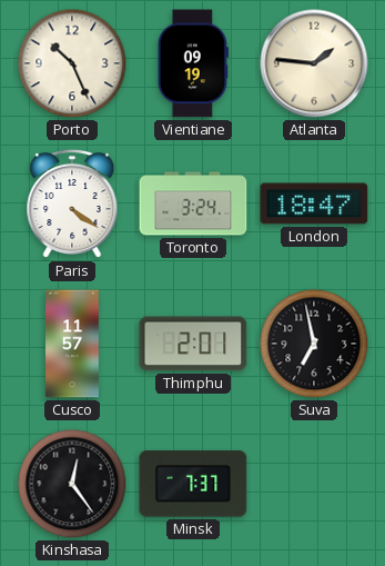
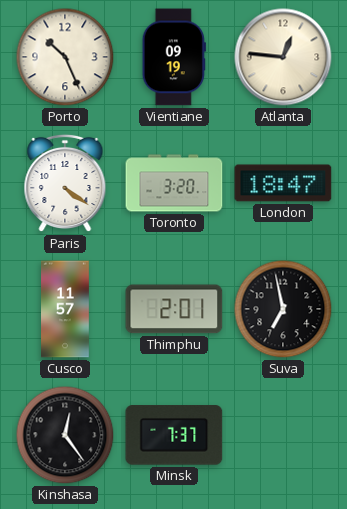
Atlanta: 1:46 -> 12:46
Toronto: 3:24 -> 3:20
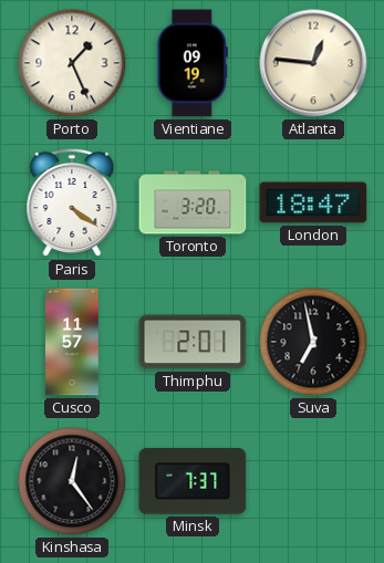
Porto: 10:26 -> 1:26
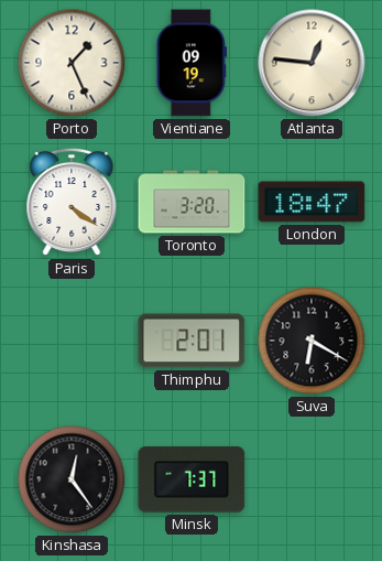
Cusco: 11:57 -> none
Suva: 6:58 -> 6:20
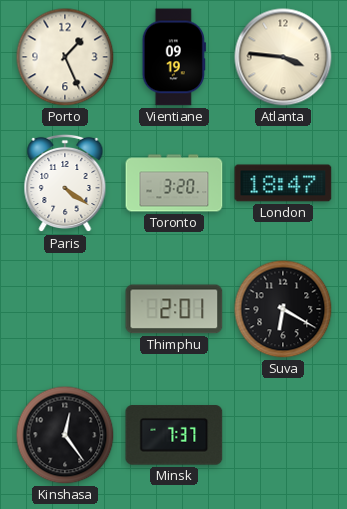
Atlanta: 12:46 -> 3:46
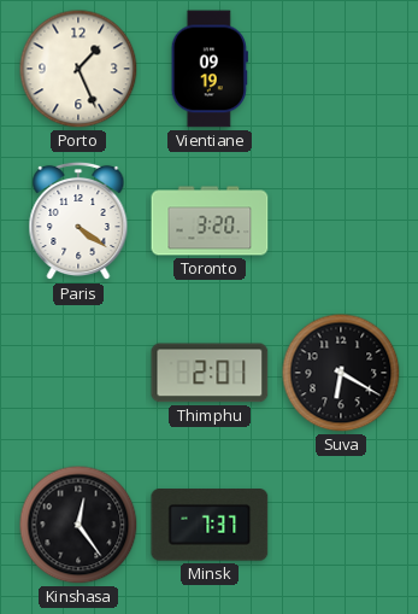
Atlanta: 3:46 -> none
London: 18:47 -> none
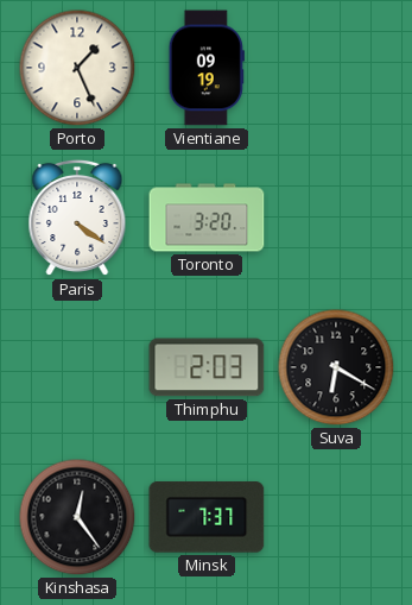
Thimphu: 2:01 -> 2:03
